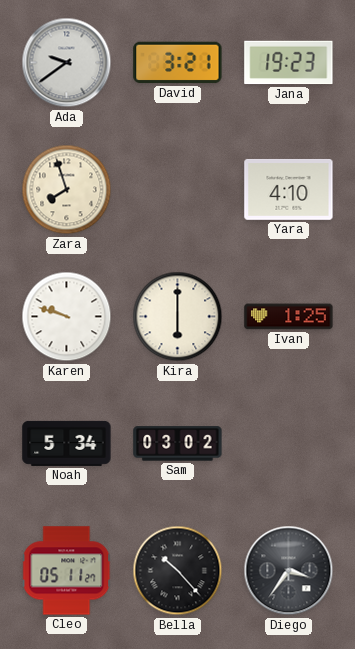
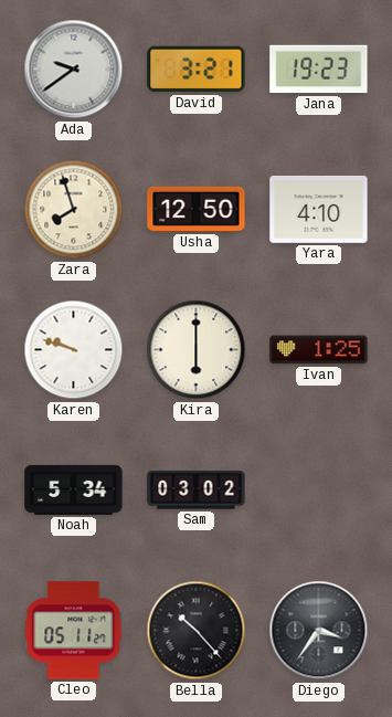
Usha: none -> 12:50
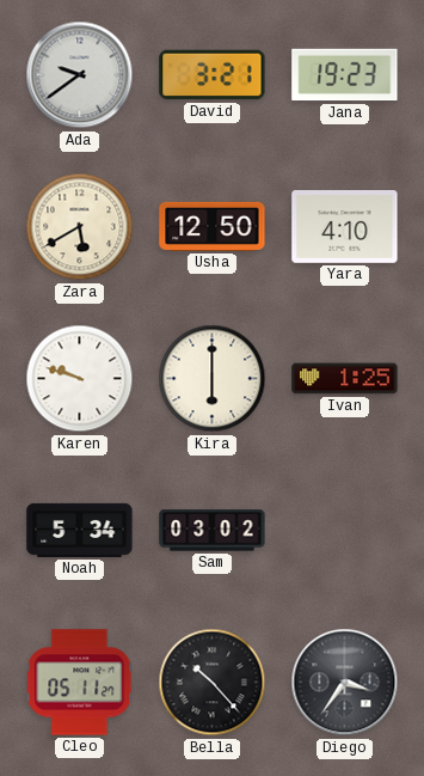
Zara: 7:57 -> 5:40
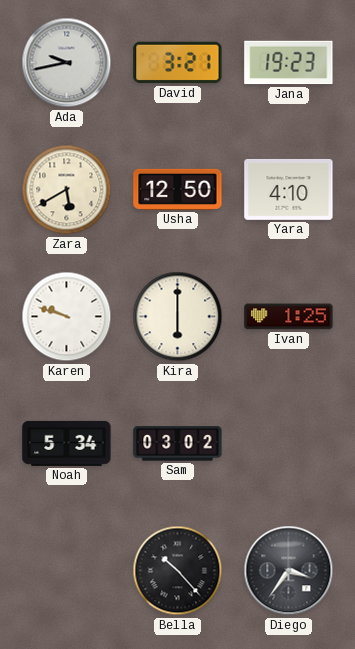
Ada: 9:39 -> 9:43
Cleo: 05:11 -> none
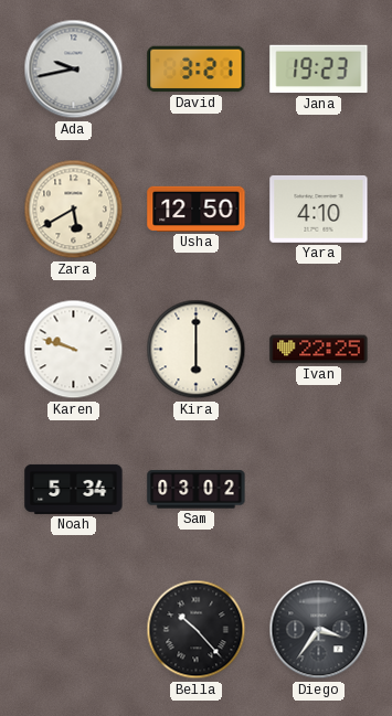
Ivan: 1:25 -> 22:25
